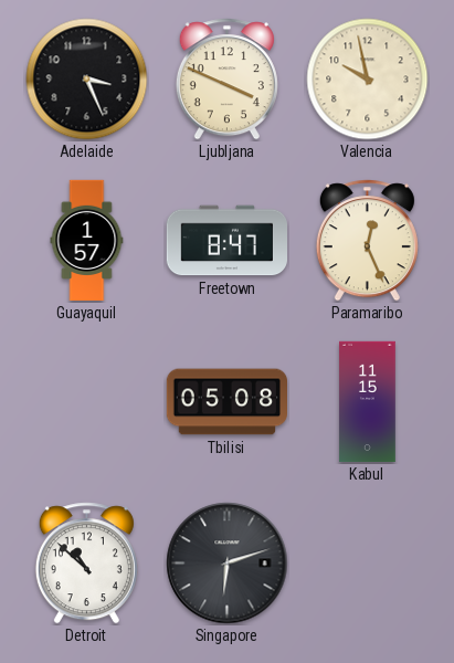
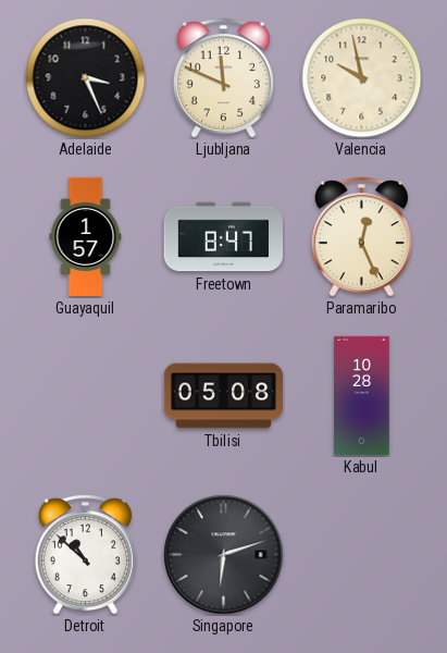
Ljubljana: 3:49 -> 11:49
Kabul: 11:15 -> 10:28
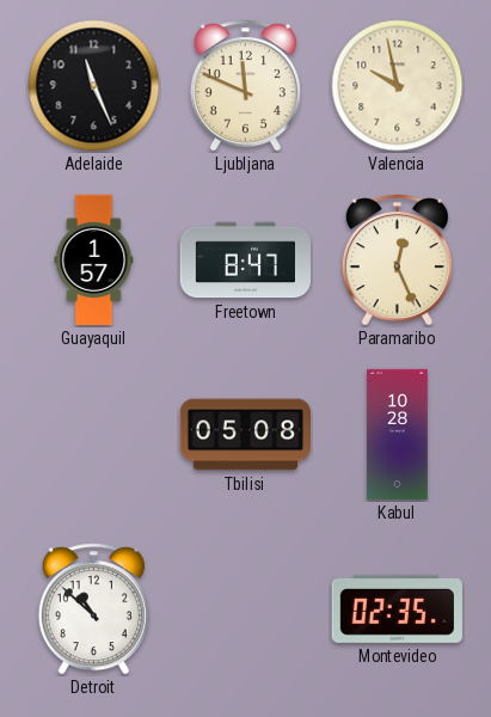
Adelaide: 3:26 -> 11:26
Singapore: 6:12 -> none
Montevideo: none -> 02:35
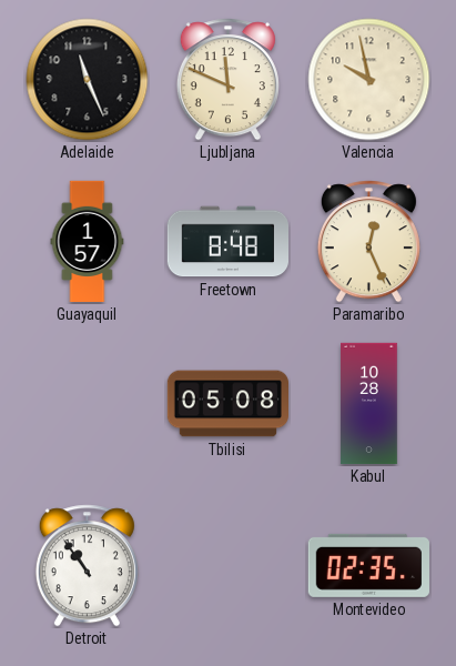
Freetown: 8:47 -> 8:48
Detroit: 10:52 -> 10:54
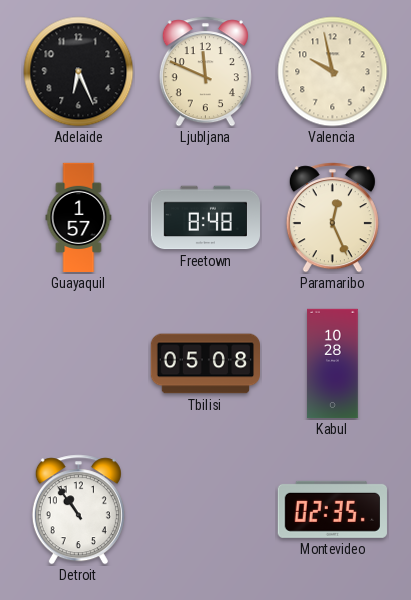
Adelaide: 11:26 -> 6:26
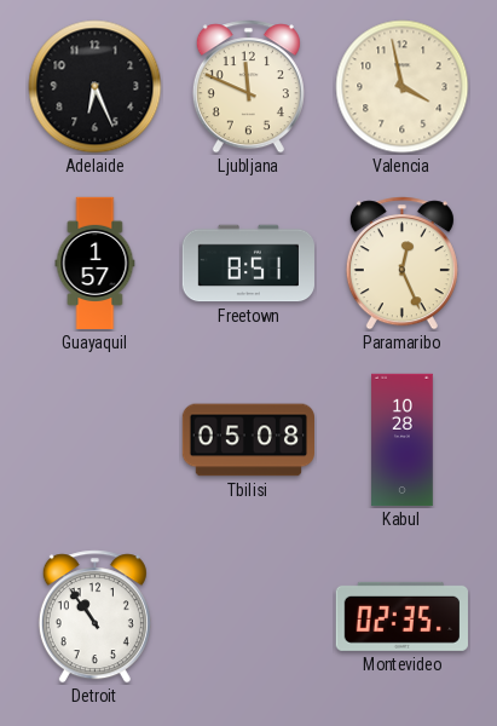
Valencia: 9:58 -> 3:58
Freetown: 8:48 -> 8:51
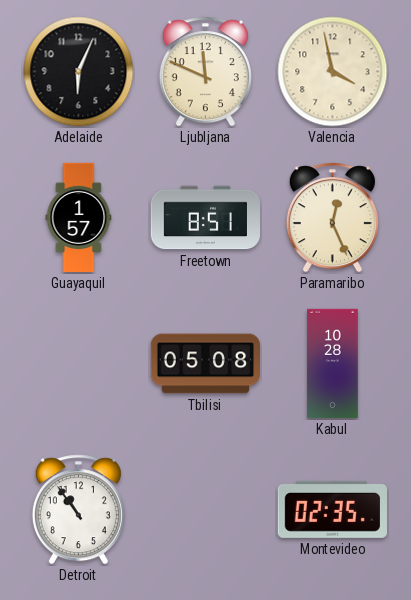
Adelaide: 6:26 -> 6:04
